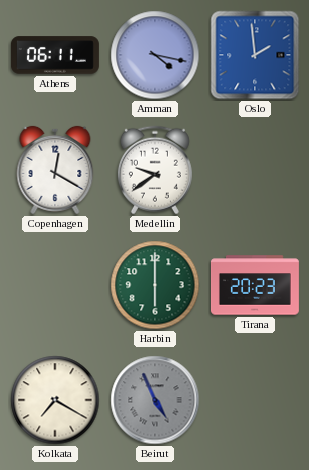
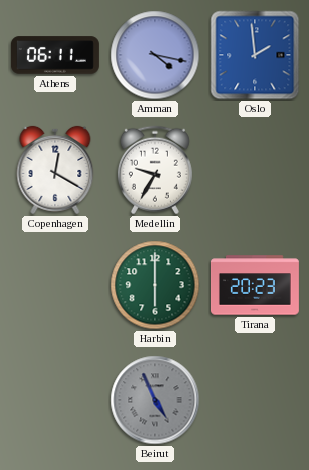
Medellin: 9:39 -> 9:35
Kolkata: 7:20 -> none
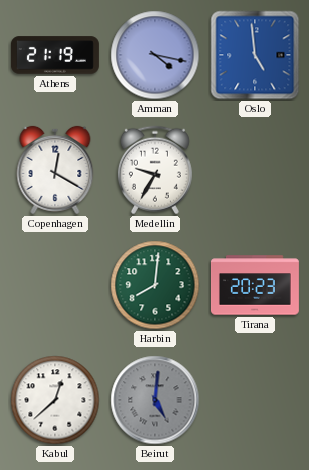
Athens: 06:11 -> 21:19
Oslo: 1:59 -> 4:59
Harbin: 6:00 -> 8:01
Kabul: none -> 12:38
Beirut: 4:56 -> 5:01
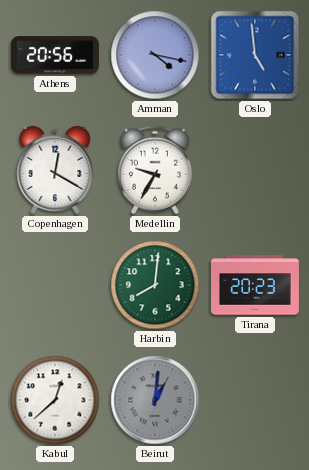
Athens: 21:19 -> 20:56
Beirut: 5:01 -> 1:01
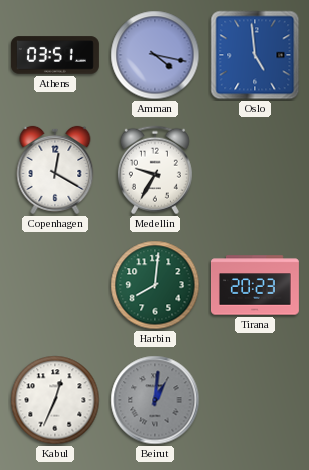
Athens: 20:56 -> 03:51
Kabul: 12:38 -> 12:34
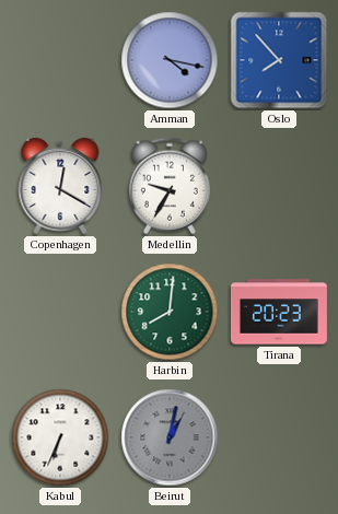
Athens: 03:51 -> none
Oslo: 4:59 -> 7:53
Kabul: 12:34 -> 6:34
Beirut: 1:01 -> 1:02
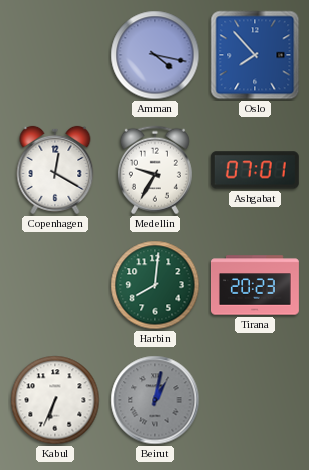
Ashgabat: none -> 07:01
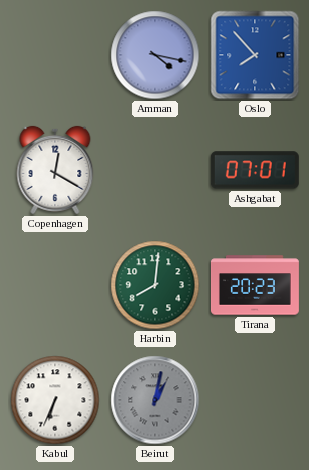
Medellin: 9:35 -> none
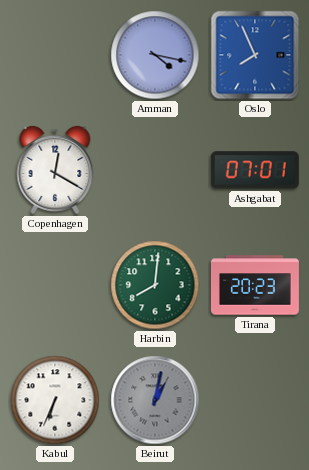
Oslo: 7:53 -> 7:56
